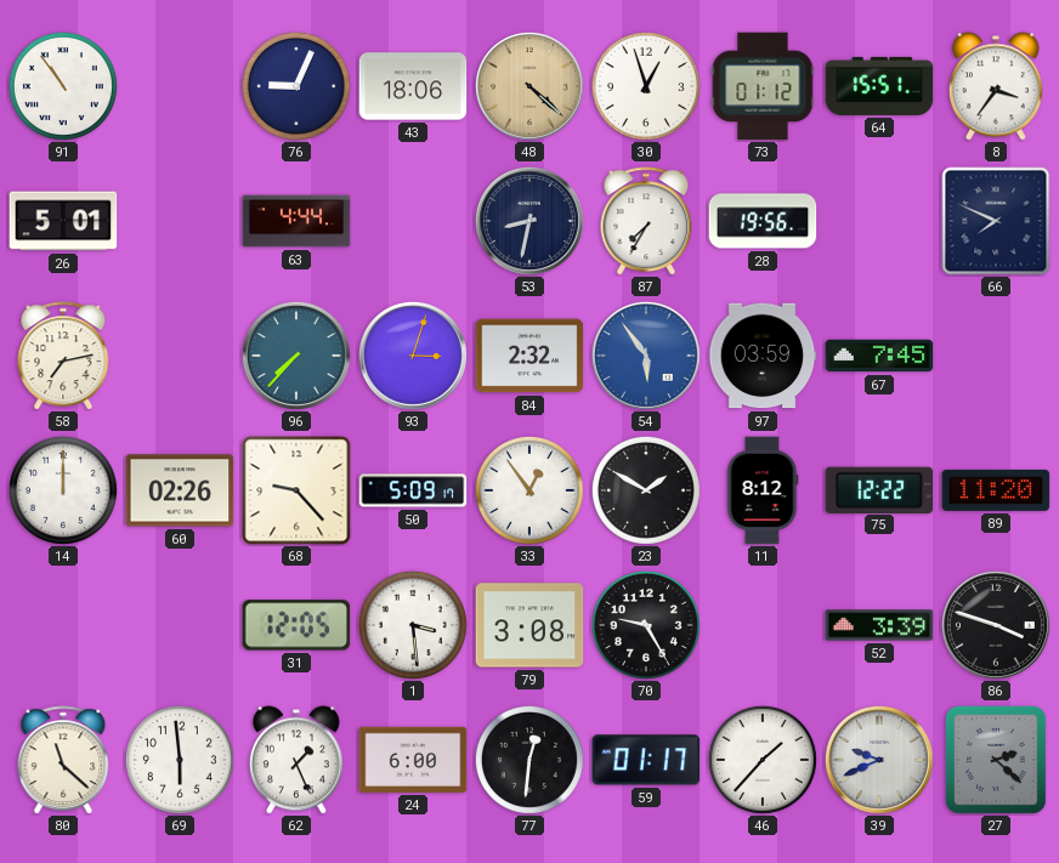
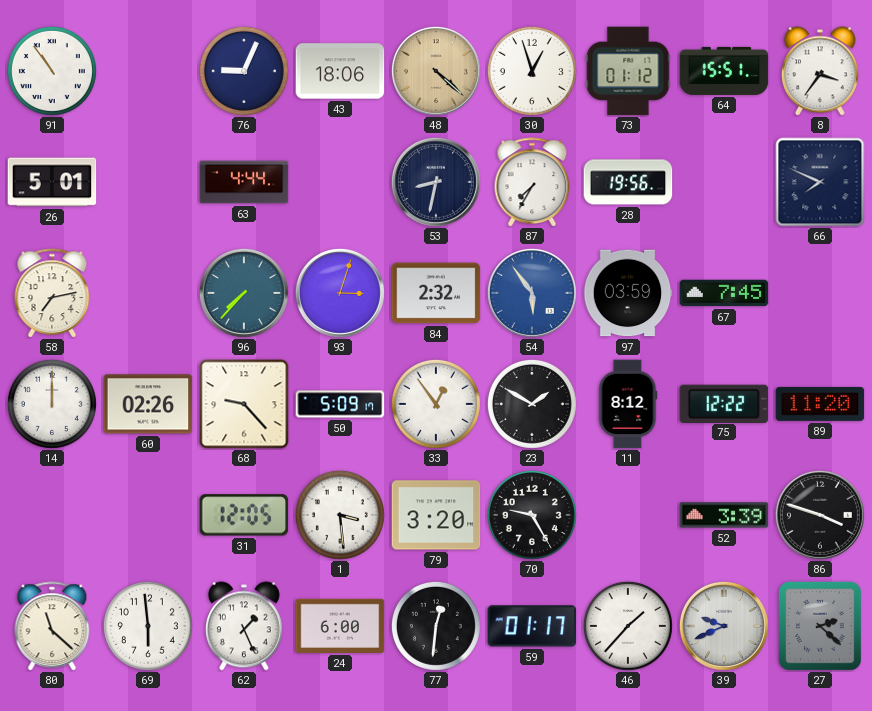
79: 3:08 -> 3:20
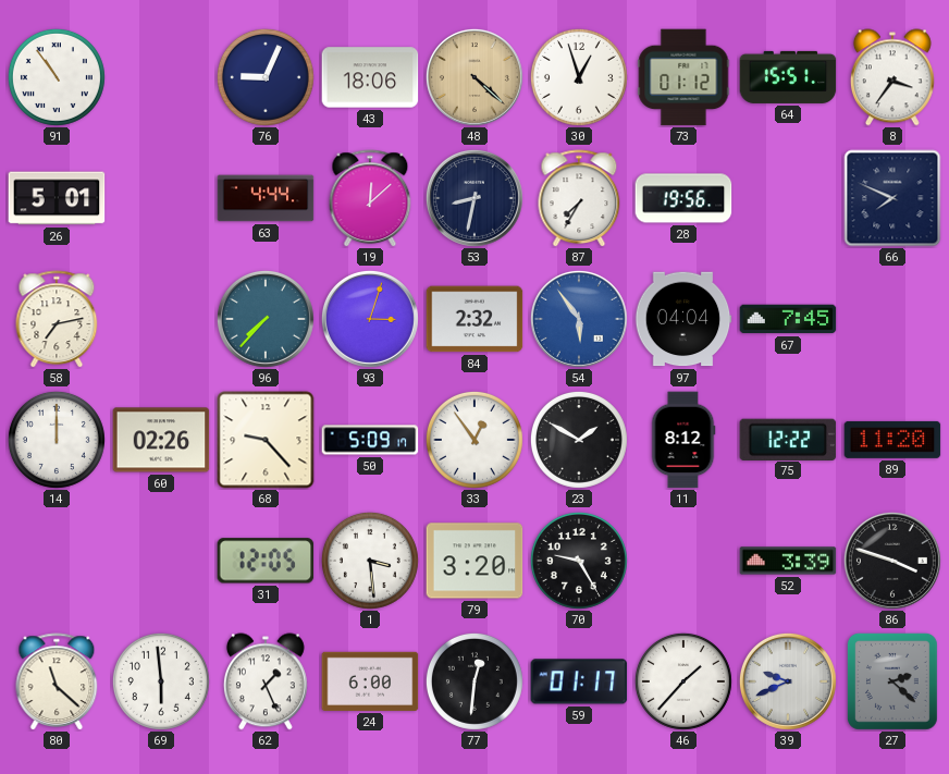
19: none -> 12:08
97: 03:59 -> 04:04
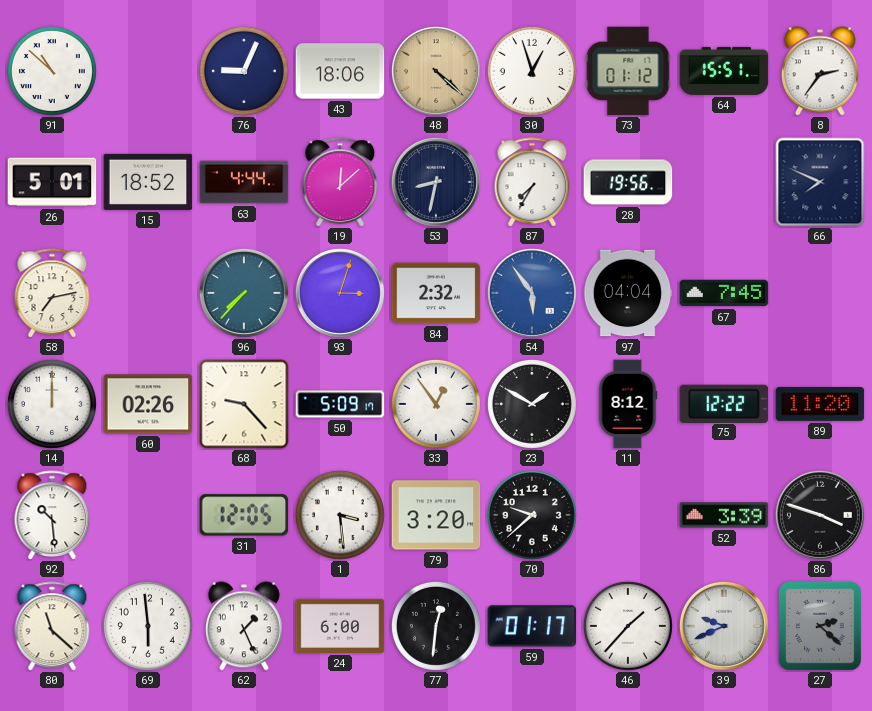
91: 10:54 -> 10:52
8: 3:36 -> 2:36
15: none -> 18:52
92: none -> 10:29
70: 9:25 -> 9:38
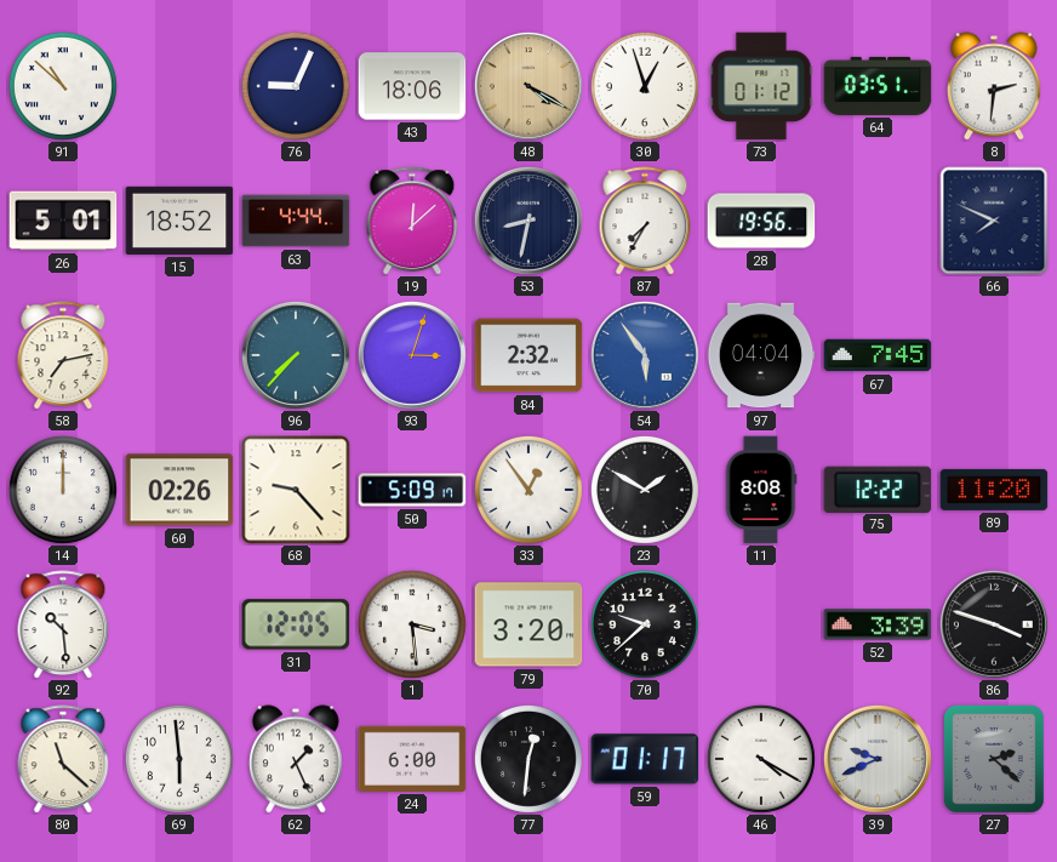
48: 4:22 -> 4:20
64: 15:51 -> 03:51
8: 2:36 -> 2:31
11: 8:12 -> 8:08
46: 1:37 -> 4:20
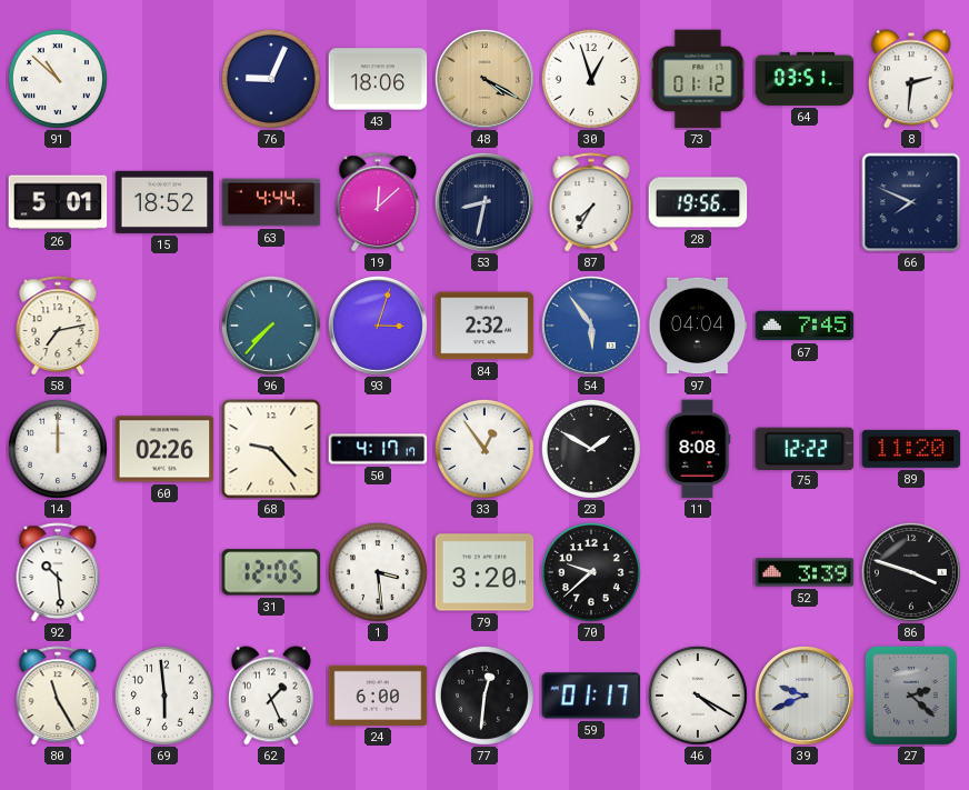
50: 5:09 -> 4:17
80: 11:22 -> 11:25
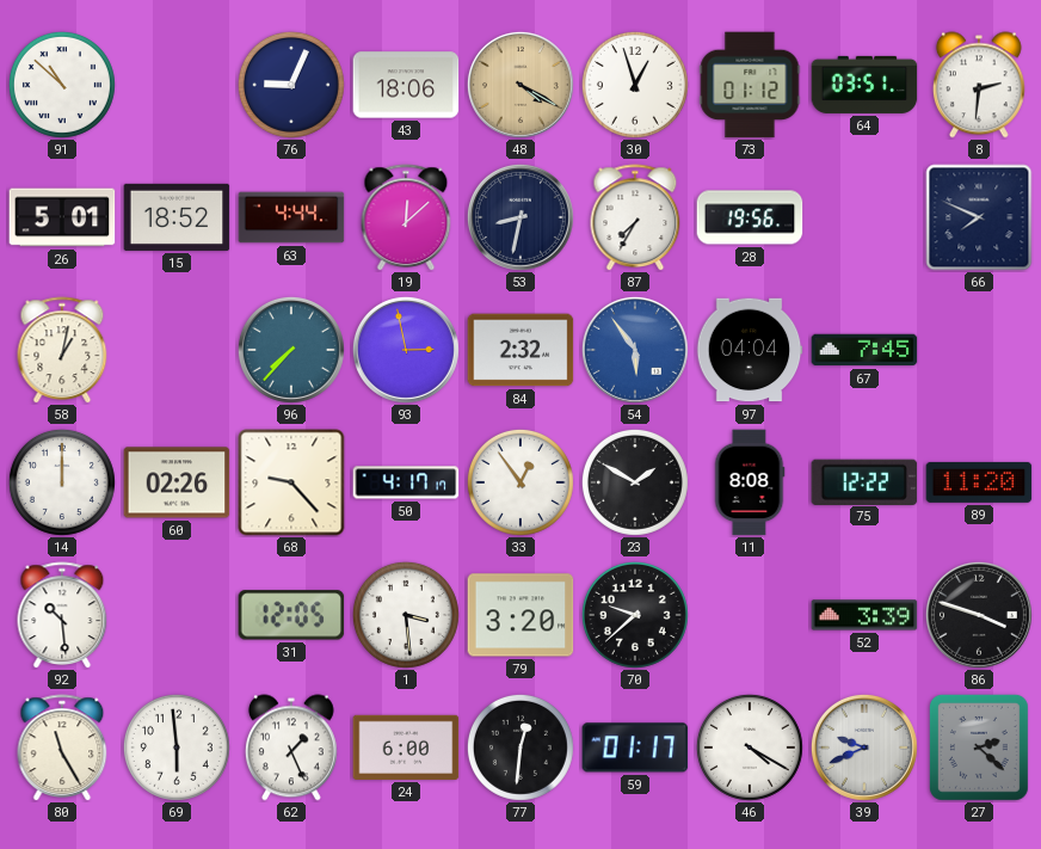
58: 7:13 -> 1:02
93: 3:03 -> 2:58
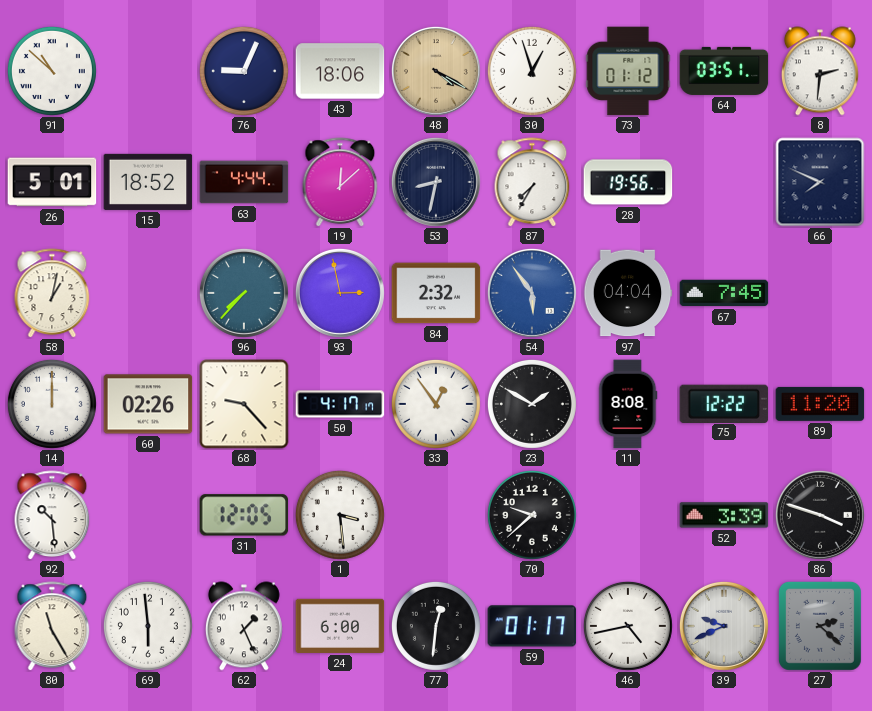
79: 3:20 -> none
46: 4:20 -> 4:43
